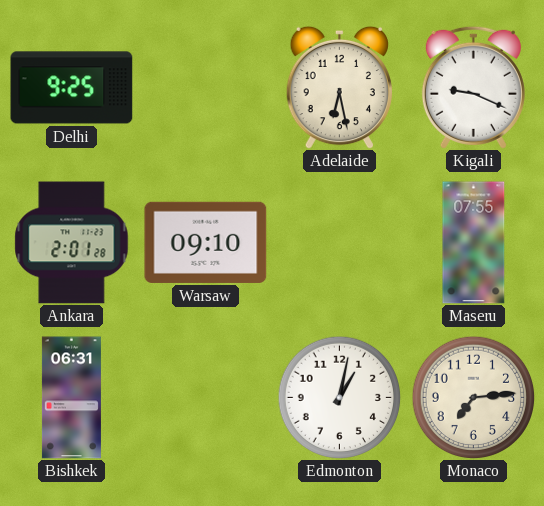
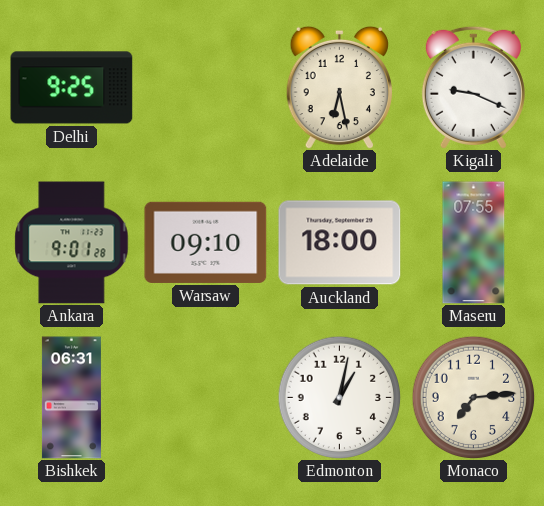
Ankara: 2:01 -> 9:01
Auckland: none -> 18:00
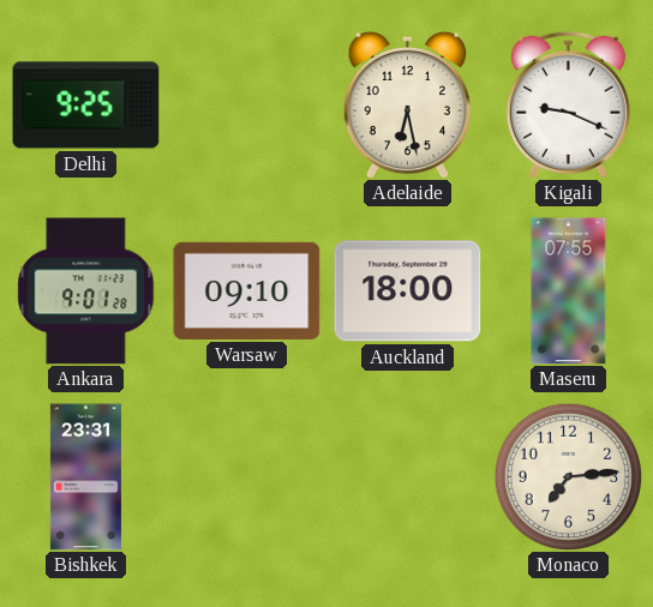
Bishkek: 06:31 -> 23:31
Edmonton: 1:02 -> none
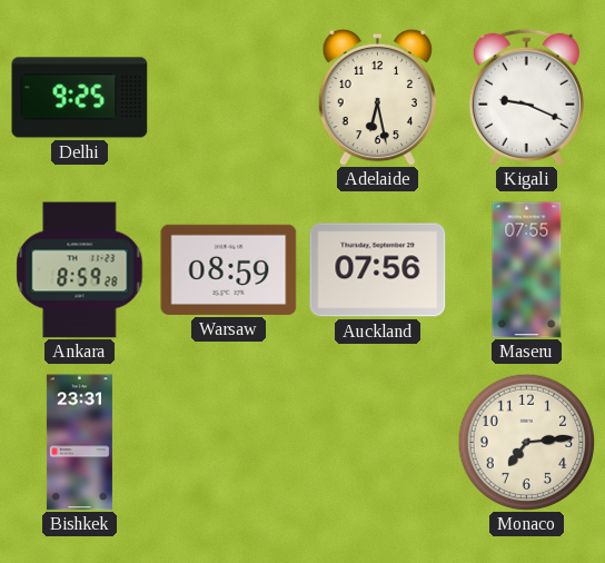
Ankara: 9:01 -> 8:59
Warsaw: 09:10 -> 08:59
Auckland: 18:00 -> 07:56
